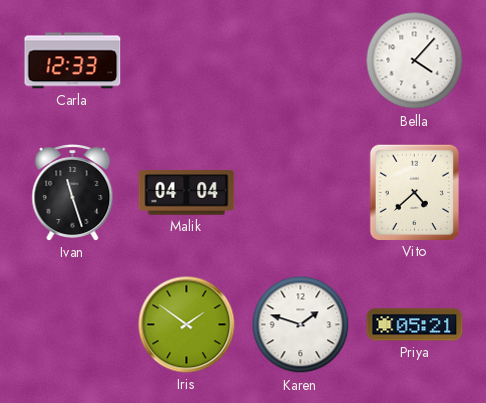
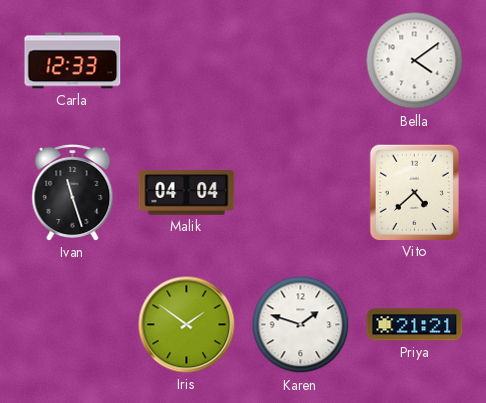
Bella: 4:07 -> 4:09
Priya: 05:21 -> 21:21
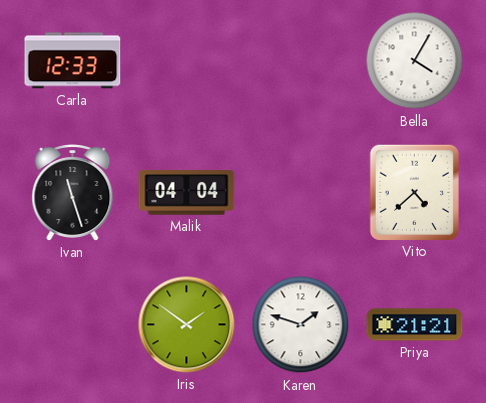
Bella: 4:09 -> 4:05
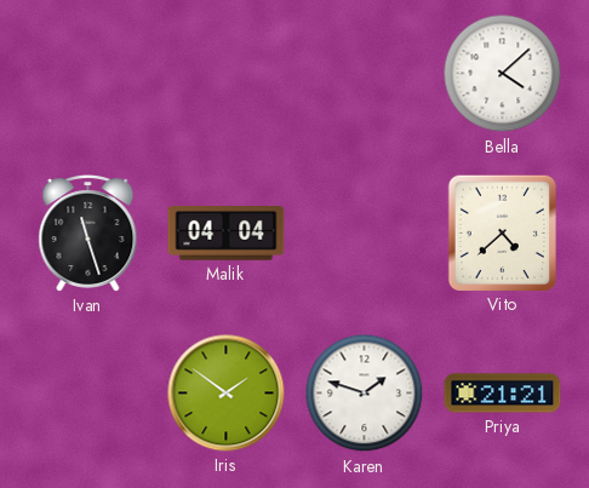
Carla: 12:33 -> none
Bella: 4:05 -> 4:08
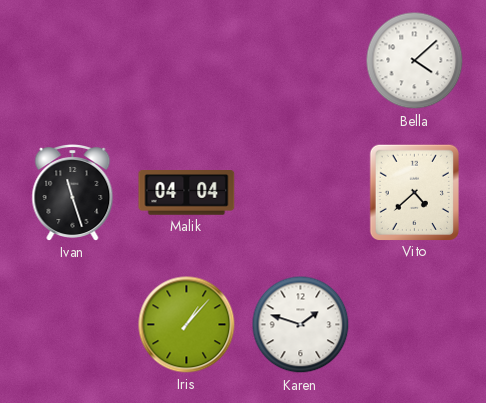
Iris: 1:51 -> 1:07
Priya: 21:21 -> none
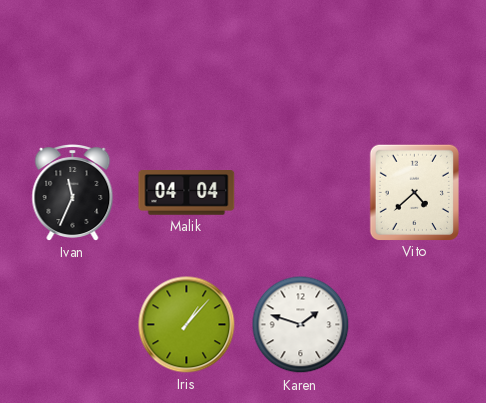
Bella: 4:08 -> none
Ivan: 11:27 -> 11:34
